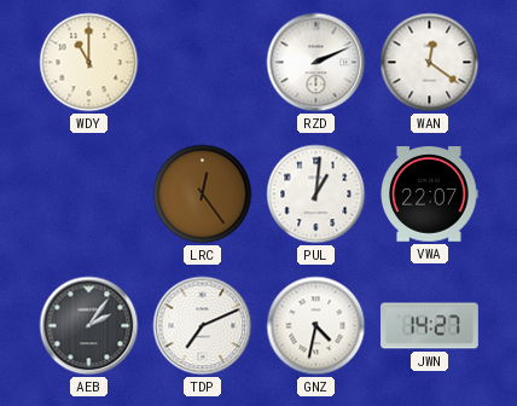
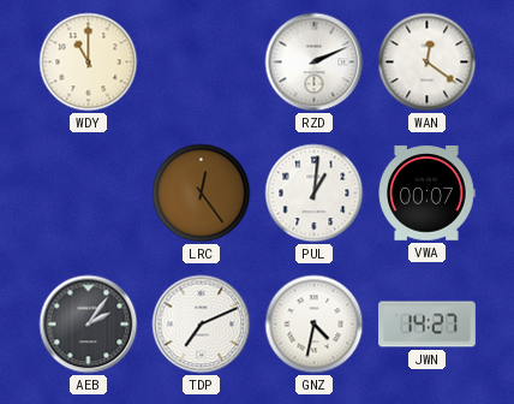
VWA: 22:07 -> 00:07
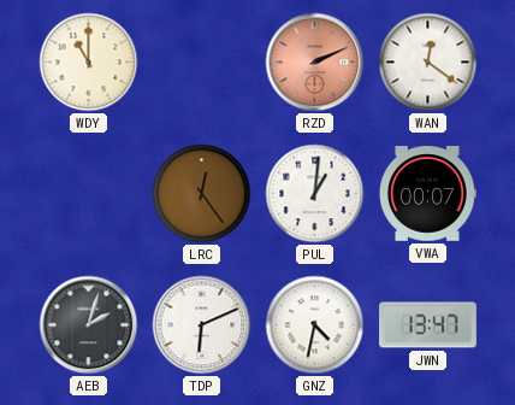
RZD dial: white -> salmon
AEB: 2:06 -> 2:03
TDP: 7:11 -> 6:11
JWN: 14:27 -> 13:47
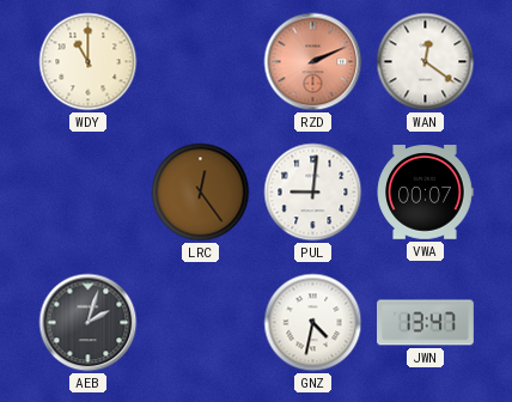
PUL: 1:01 -> 9:01
TDP: 6:11 -> none
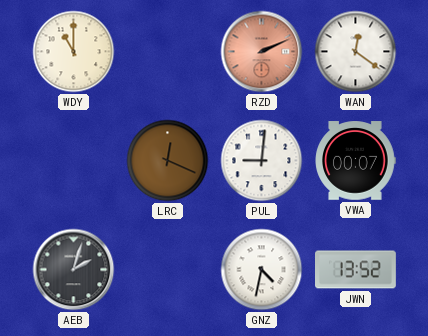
LRC: 12:24 -> 12:19
JWN: 13:47 -> 13:52
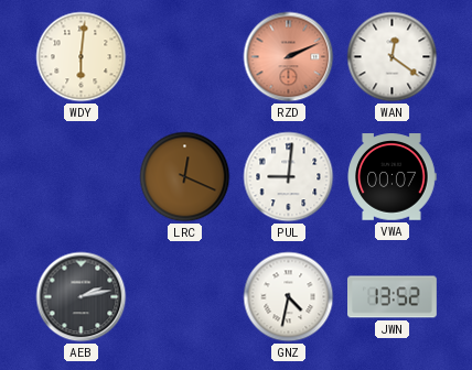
WDY: 11:00 -> 6:01
AEB: 2:03 -> 2:13
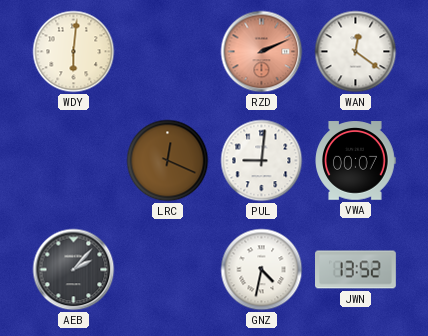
AEB: 2:13 -> 2:07
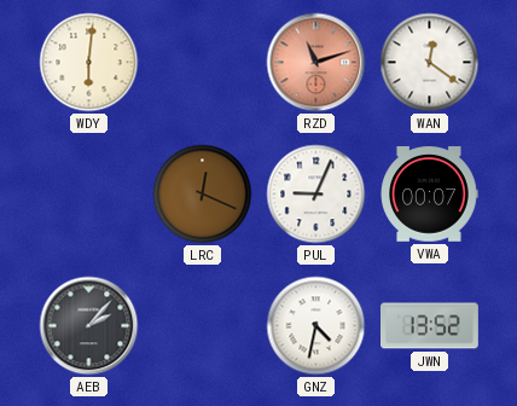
RZD: 2:11 -> 11:12
PUL: 9:01 -> 9:04
